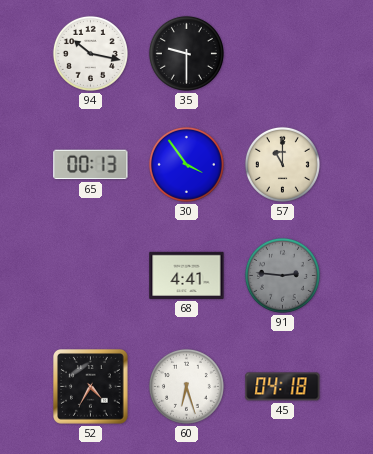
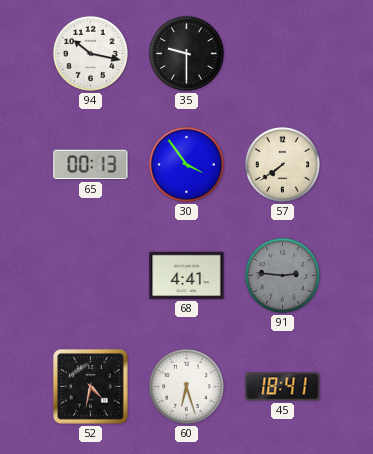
57: 11:00 -> 7:39
52: 4:35 -> 4:32
45: 04:18 -> 18:41
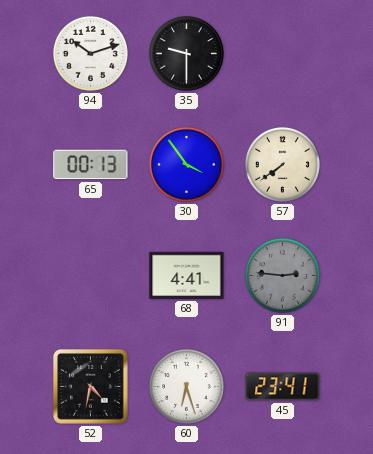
94: 10:17 -> 10:12
45: 18:41 -> 23:41
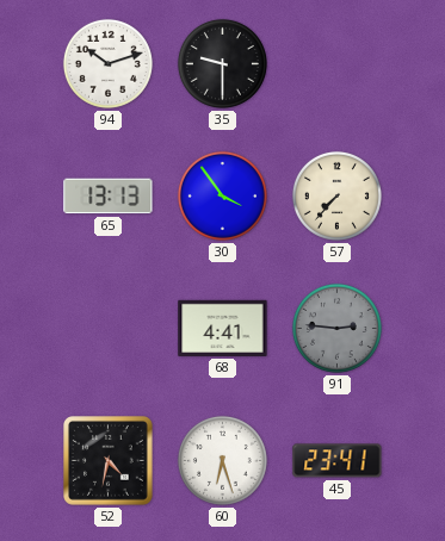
65: 00:13 -> 13:13
57: 7:39 -> 7:37
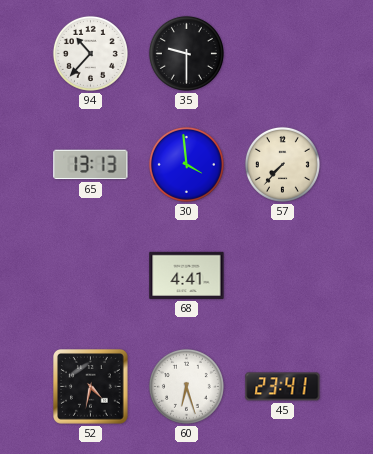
94: 10:12 -> 10:37
30: 3:54 -> 3:59
91: 2:46 -> none
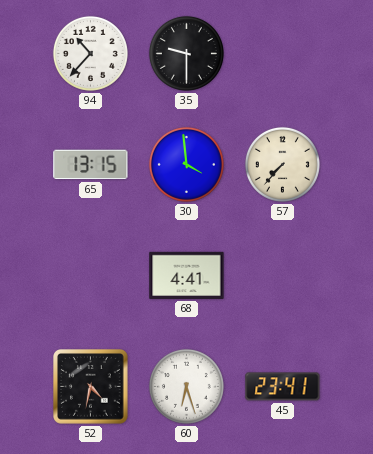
65: 13:13 -> 13:15
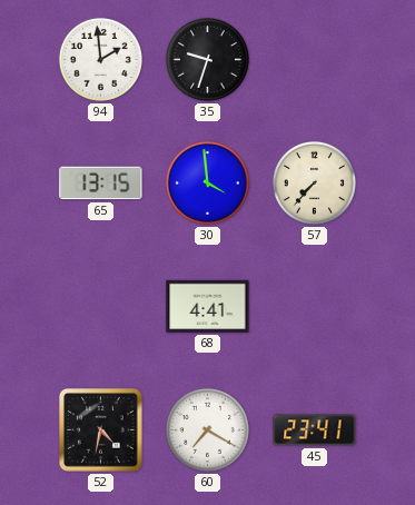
94: 10:37 -> 1:59
35: 9:30 -> 9:33
60: 6:27 -> 7:20
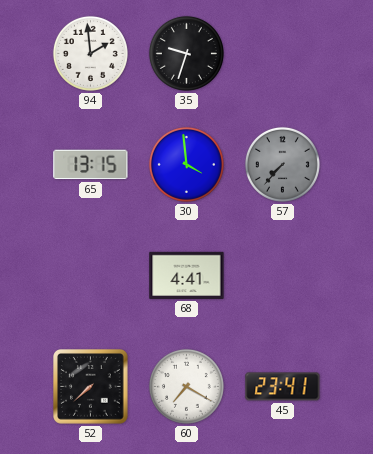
57 dial: cream -> grey
52: 4:32 -> 7:38
